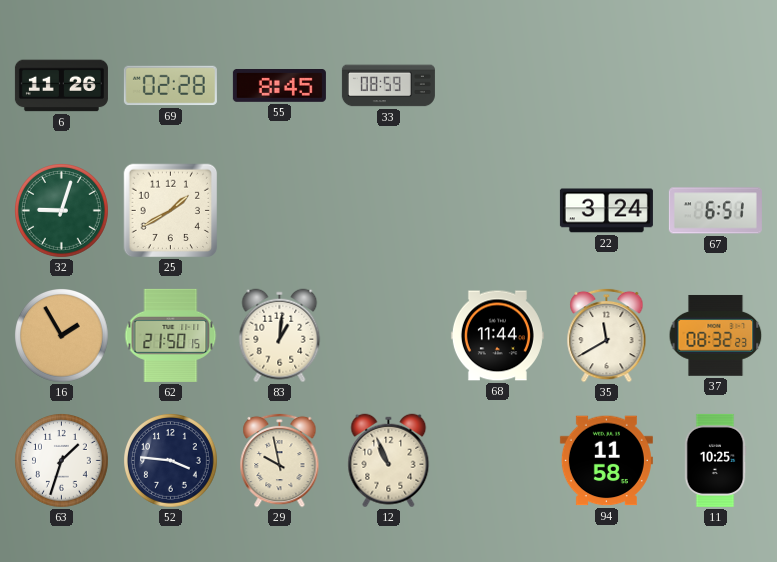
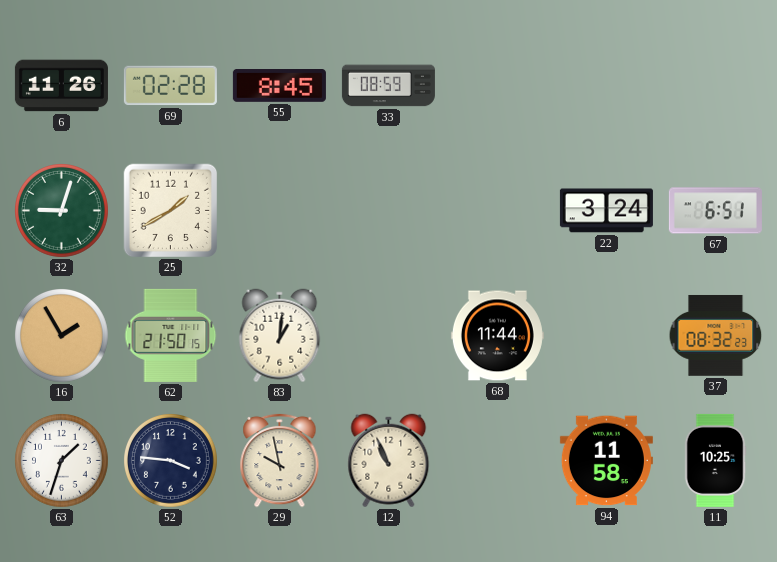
35: 11:40 -> none
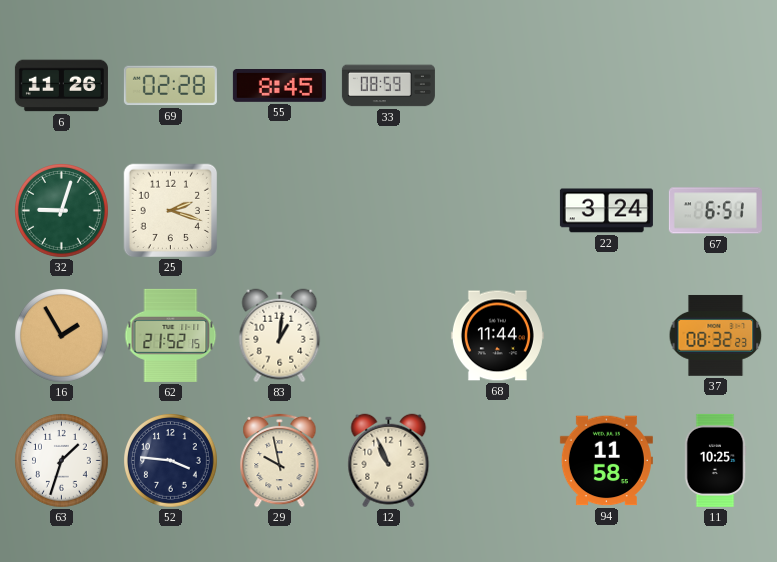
25: 1:40 -> 2:18
62: 21:50 -> 21:52
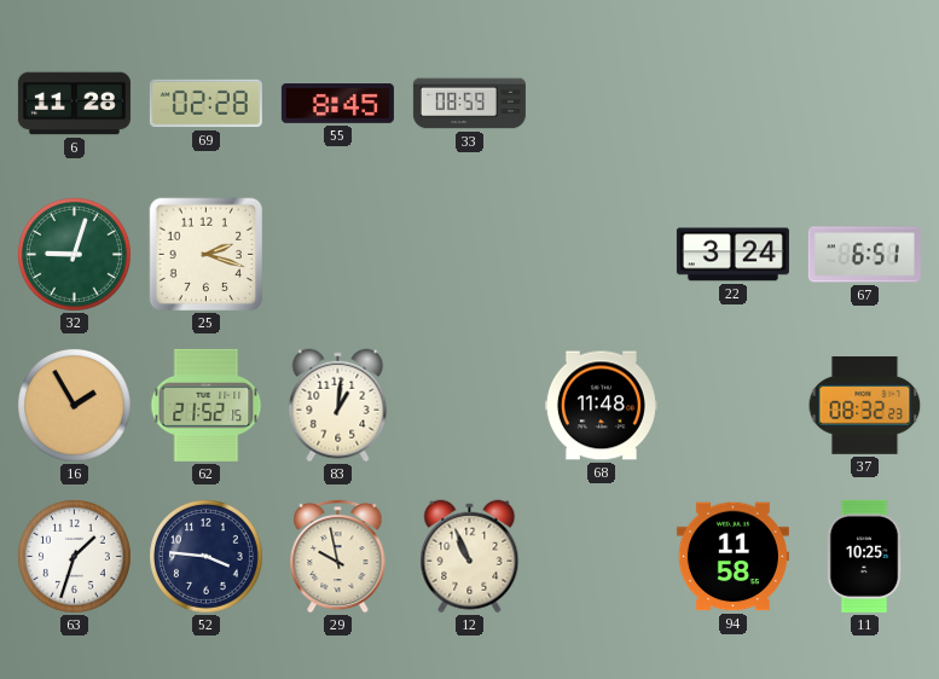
6: 11:26 -> 11:28
68: 11:44 -> 11:48
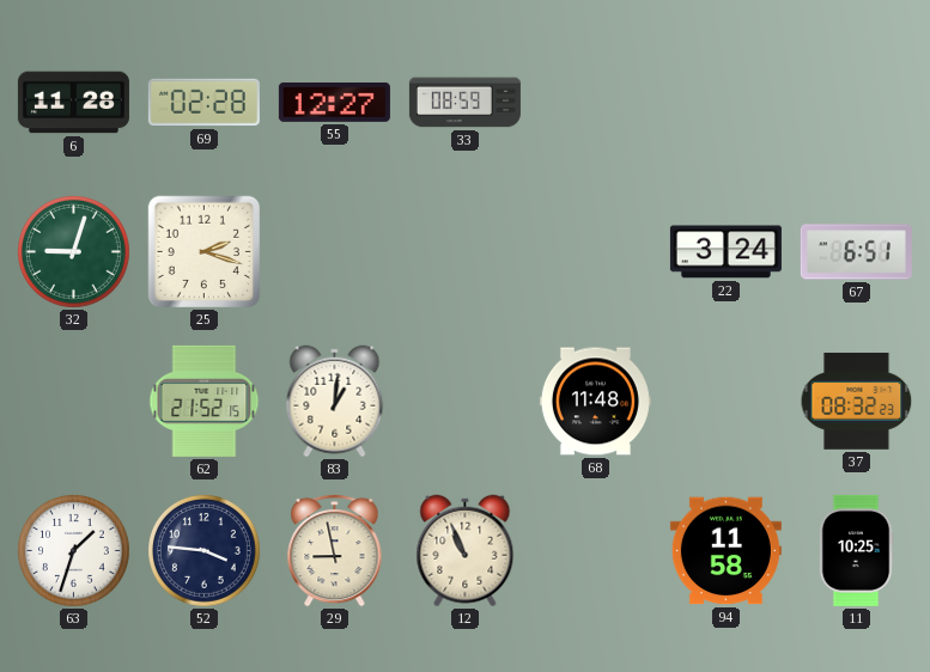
55: 8:45 -> 12:27
16: 1:55 -> none
29: 9:58 -> 8:58
